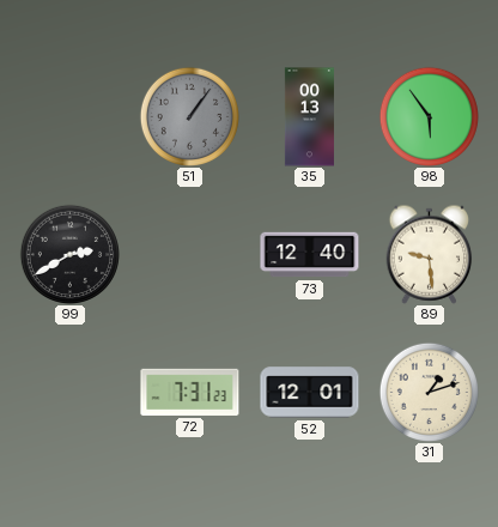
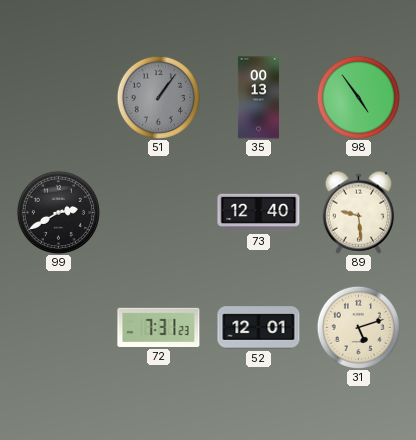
98: 5:54 -> 4:54
31: 1:12 -> 5:12
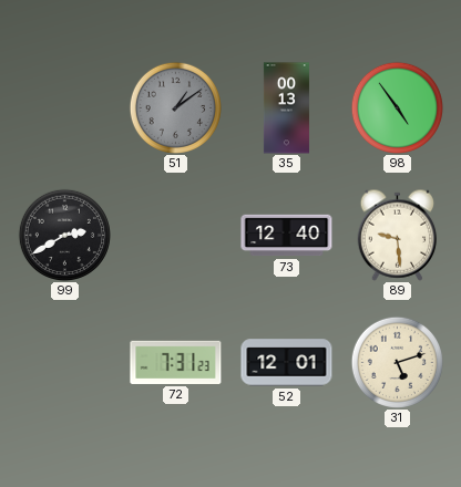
51: 1:06 -> 1:09
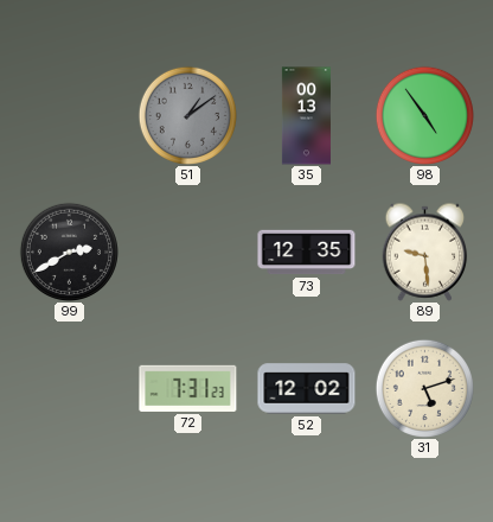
73: 12:40 -> 12:35
52: 12:01 -> 12:02
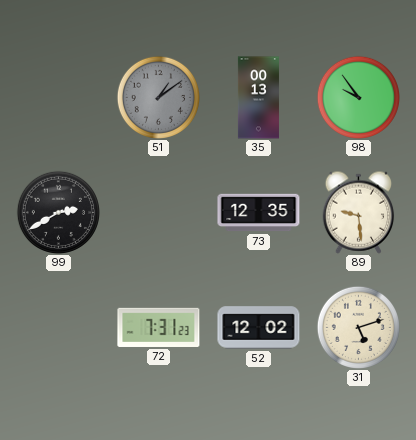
98: 4:54 -> 9:54
